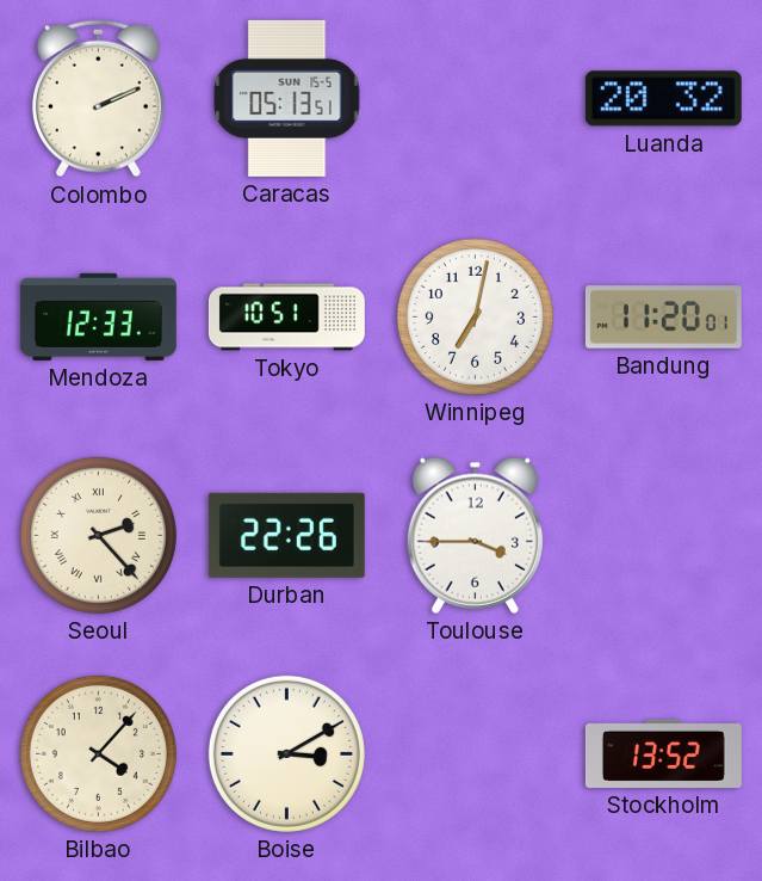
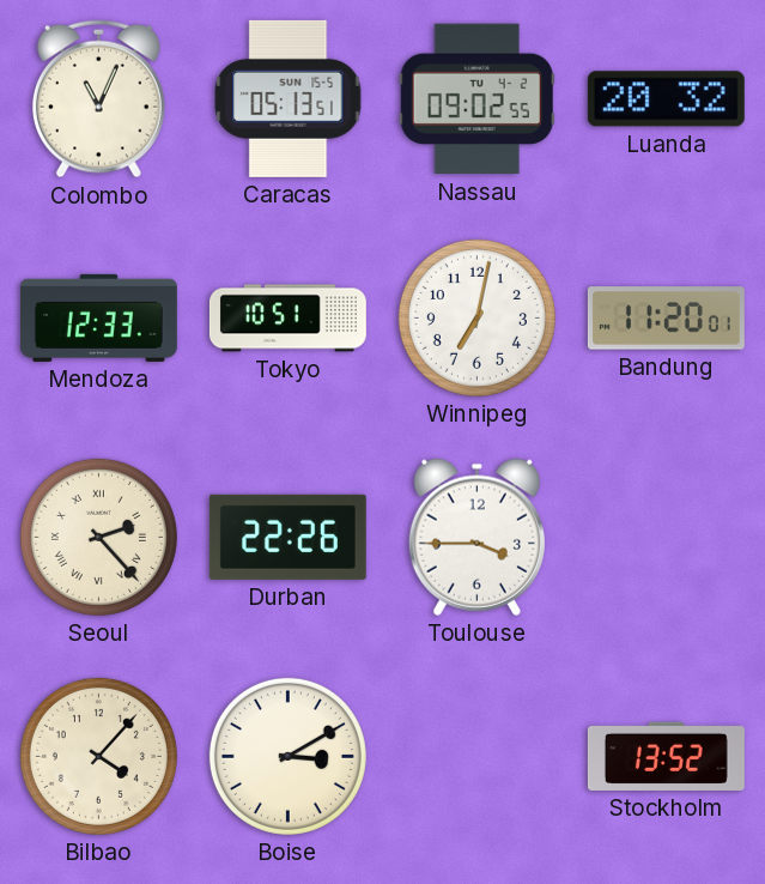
Colombo: 2:11 -> 11:04
Nassau: none -> 09:02
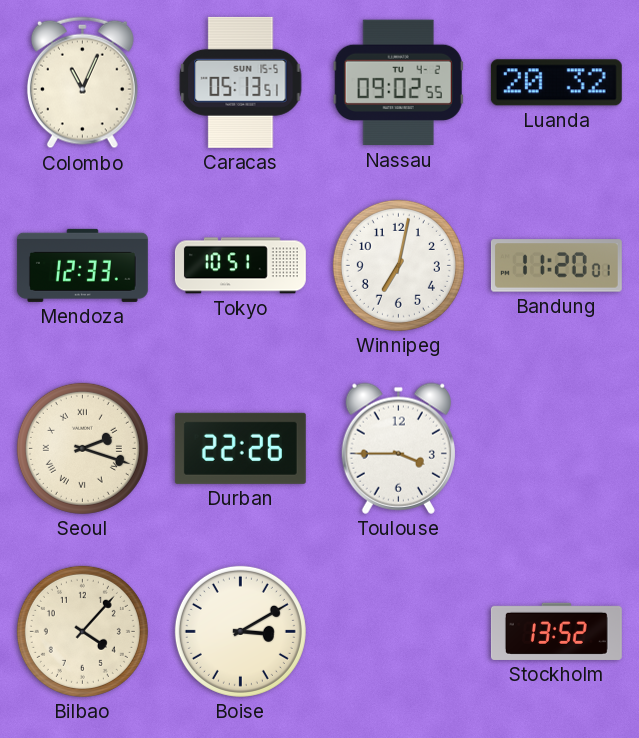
Seoul: 2:23 -> 2:18
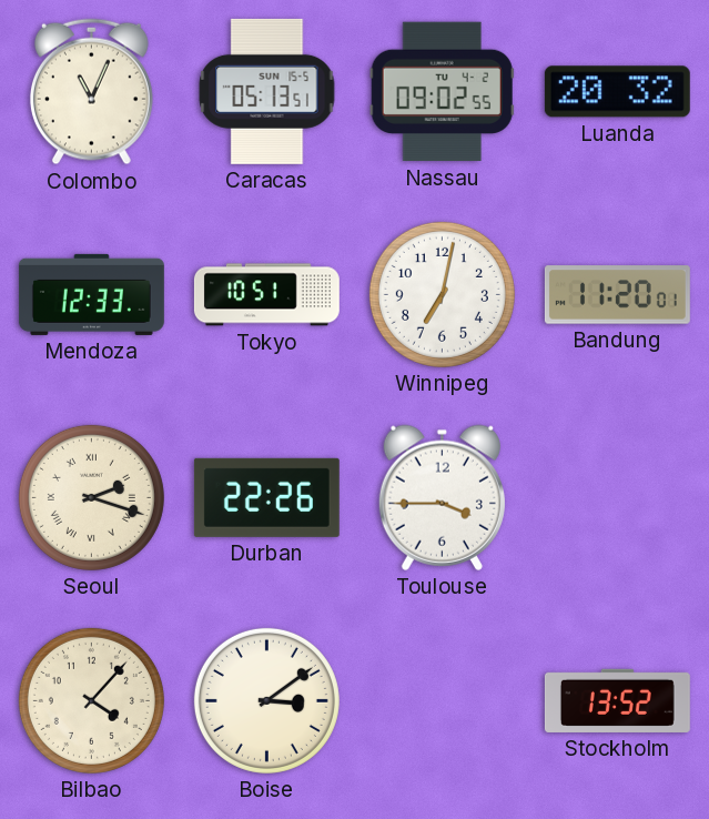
Boise: 3:10 -> 3:09
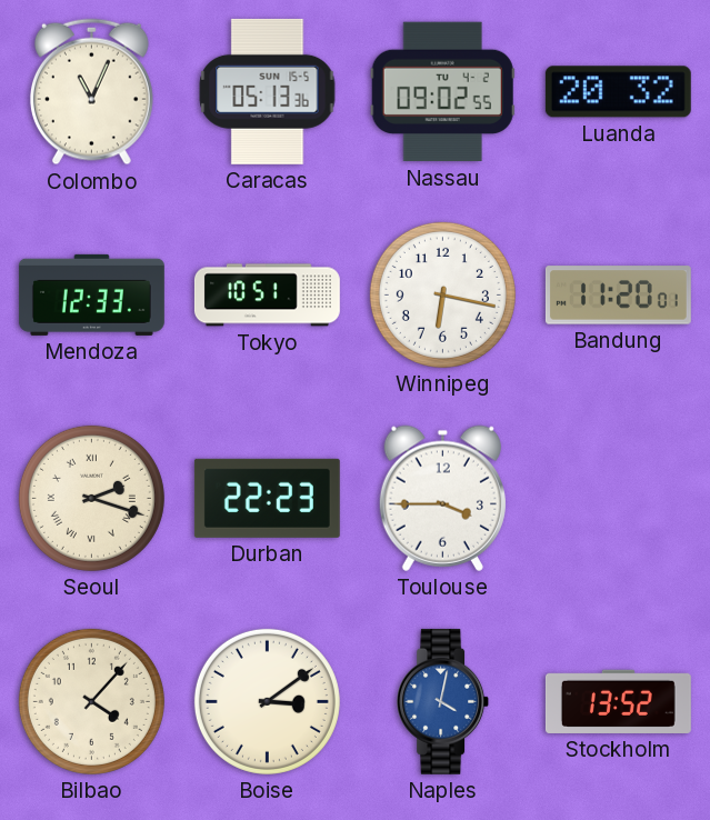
Caracas: 05:13:51 -> 05:13:36
Winnipeg: 7:02 -> 6:17
Durban: 22:26 -> 22:23
Naples: none -> 4:02
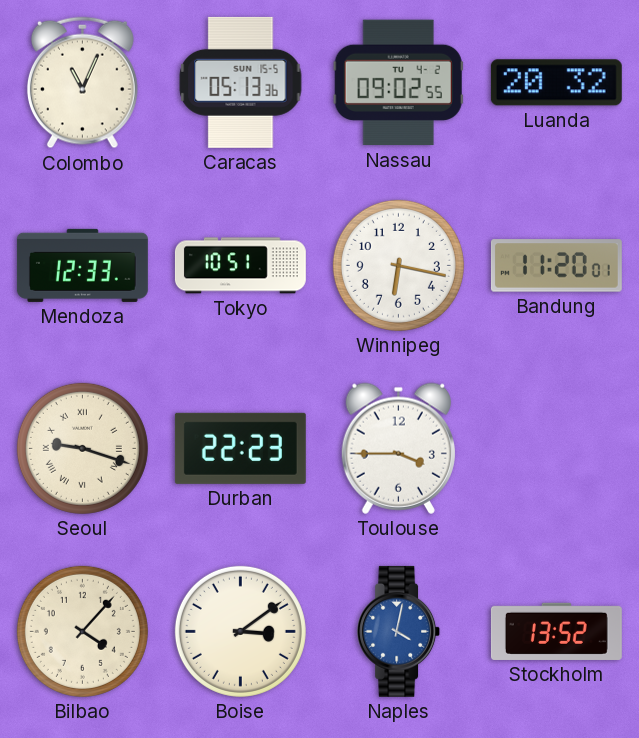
Seoul: 2:18 -> 9:18
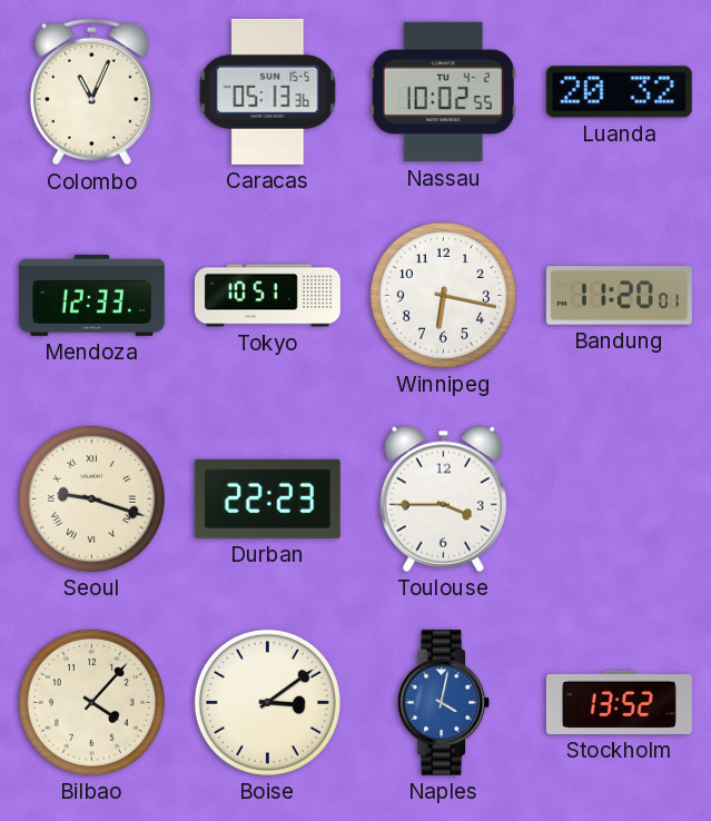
Nassau: 09:02 -> 10:02
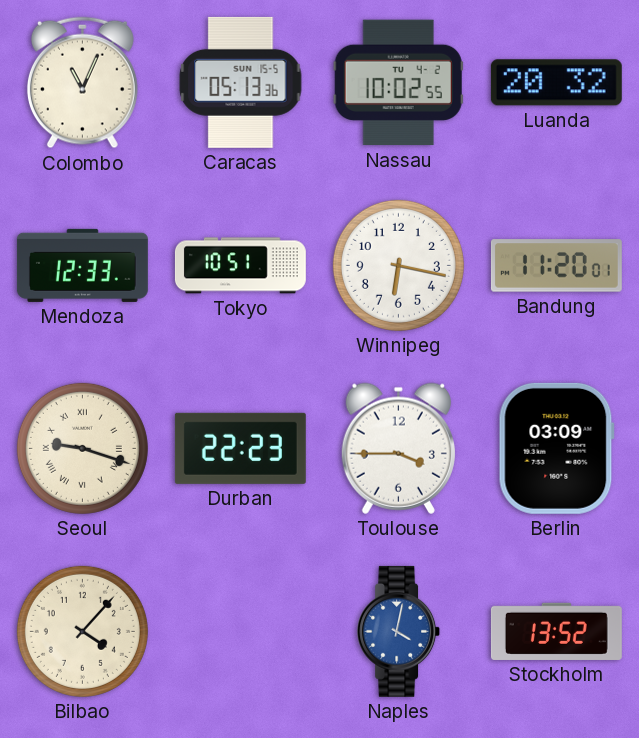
Berlin: none -> 03:09
Boise: 3:09 -> none
